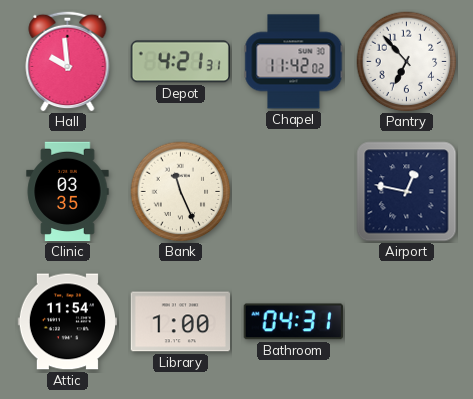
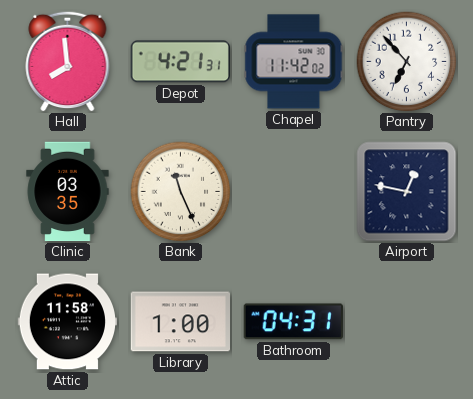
Hall: 9:59 -> 7:59
Attic: 11:54 -> 11:58
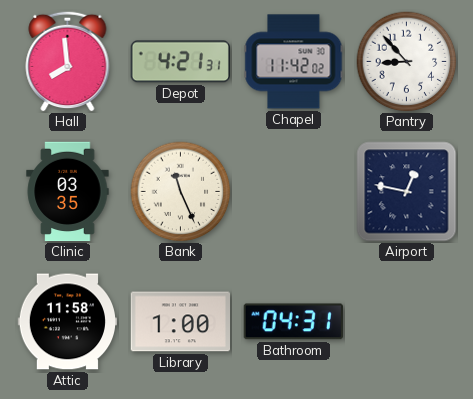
Pantry: 6:53 -> 8:53
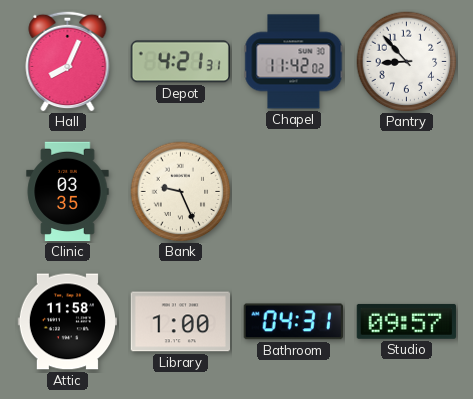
Hall: 7:59 -> 8:04
Bank: 11:26 -> 9:26
Airport: 12:47 -> none
Studio: none -> 09:57
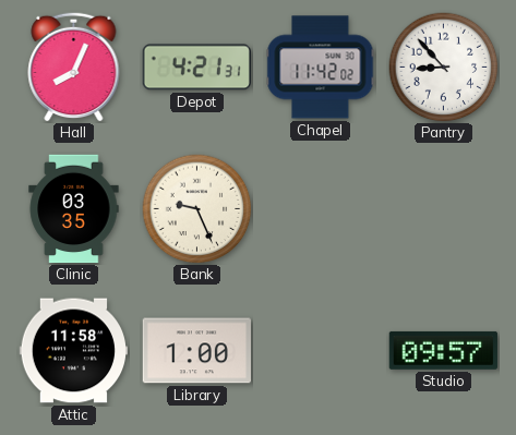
Bathroom: 04:31 -> none
